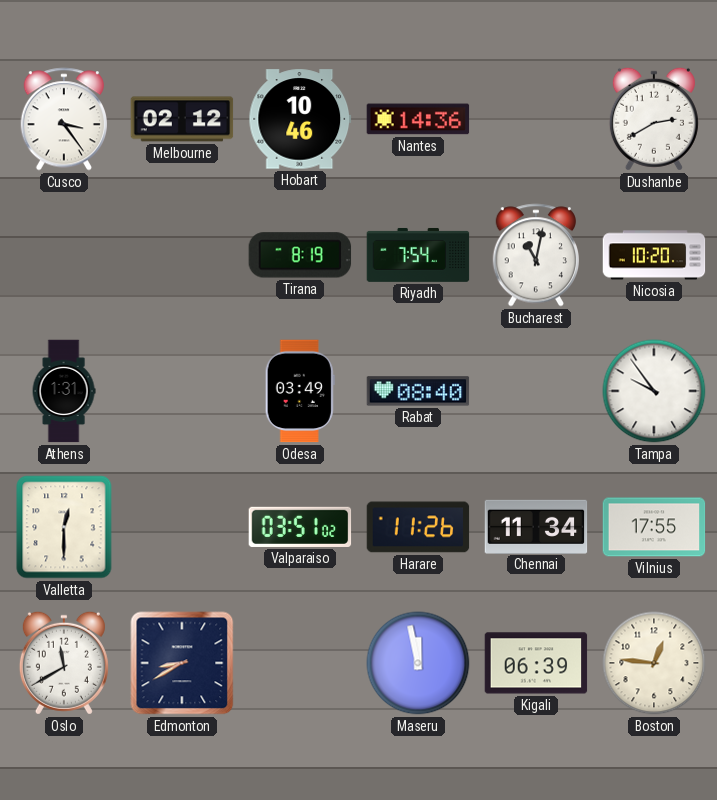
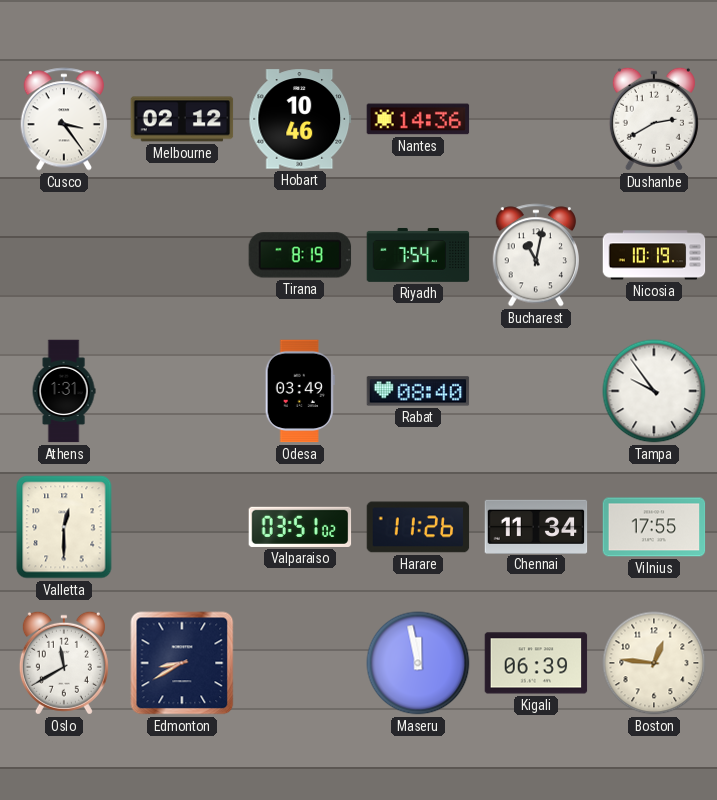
Nicosia: 10:20 -> 10:19
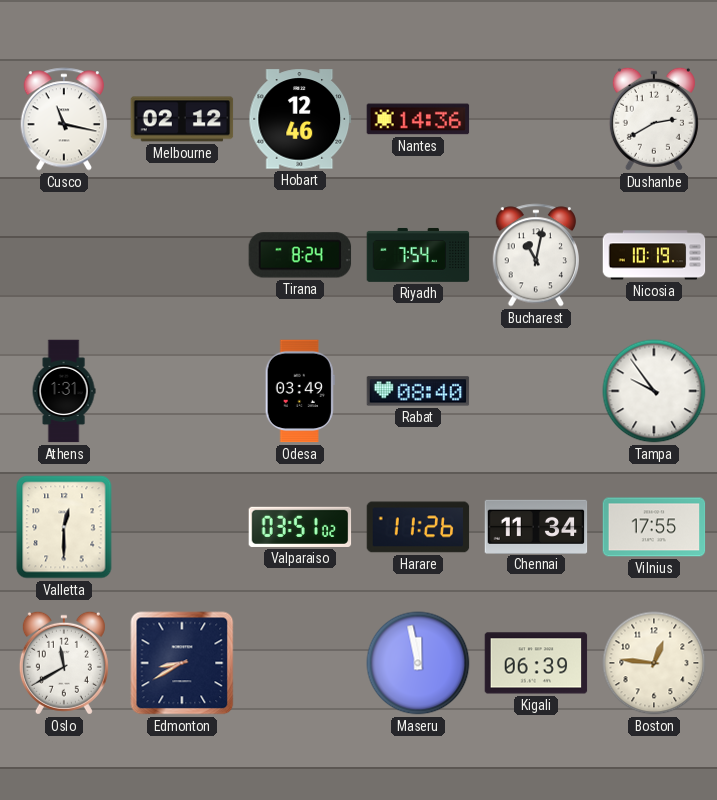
Cusco: 3:24 -> 11:17
Hobart: 10:46 -> 12:46
Tirana: 8:19 -> 8:24
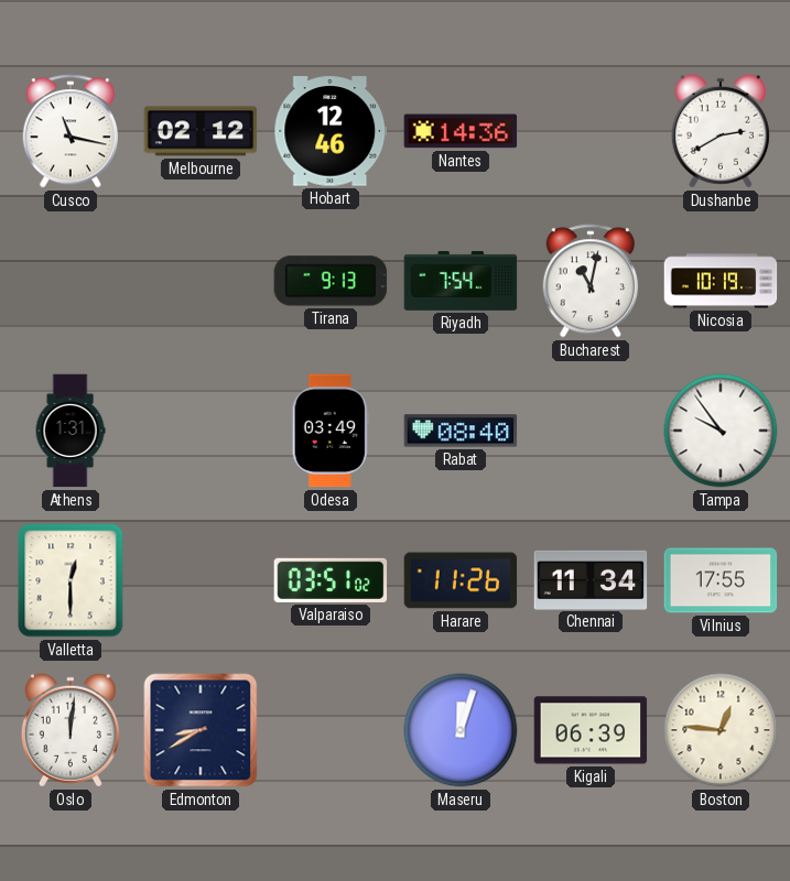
Tirana: 8:24 -> 9:13
Oslo: 11:40 -> 12:01
Maseru: 11:58 -> 12:03
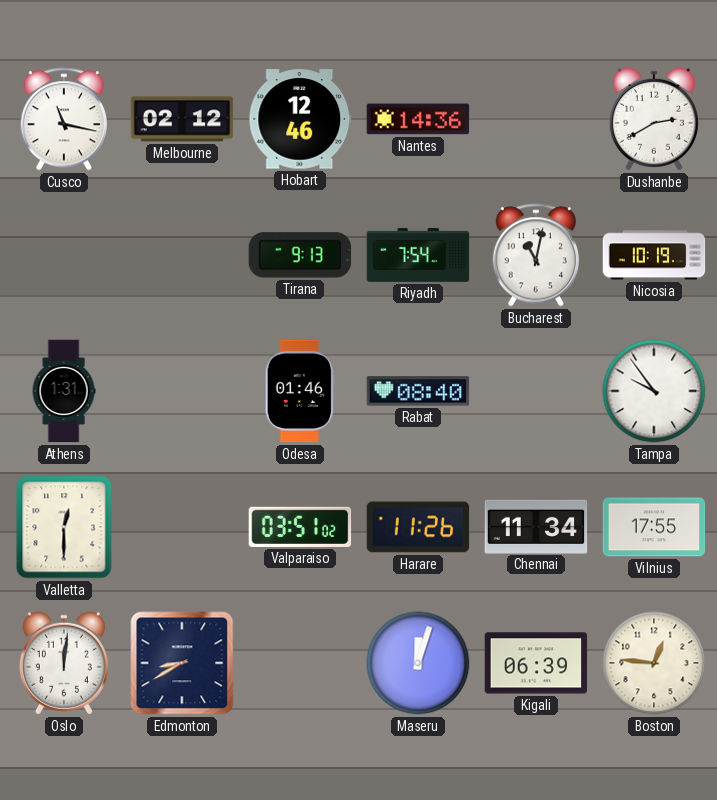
Odesa: 03:49 -> 01:46
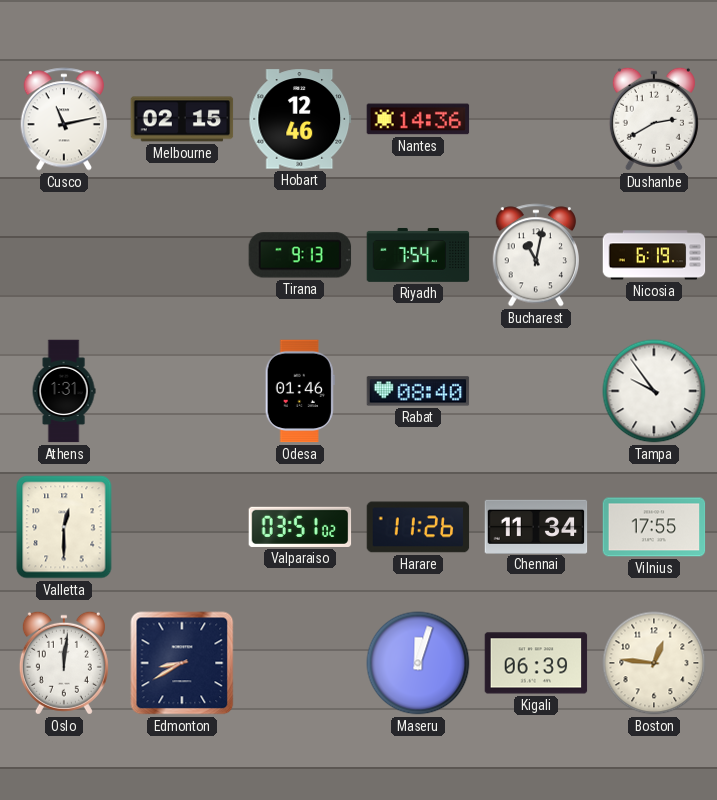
Cusco: 11:17 -> 11:13
Melbourne: 02:12 -> 02:15
Nicosia: 10:19 -> 6:19
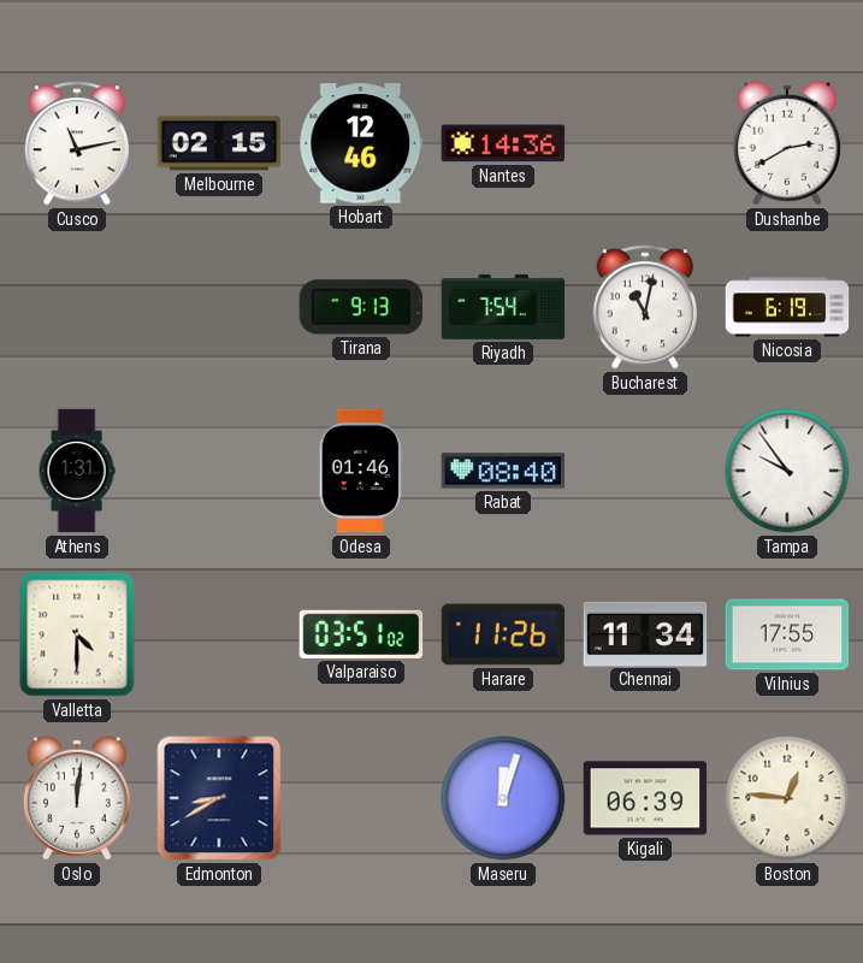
Valletta: 12:30 -> 4:30
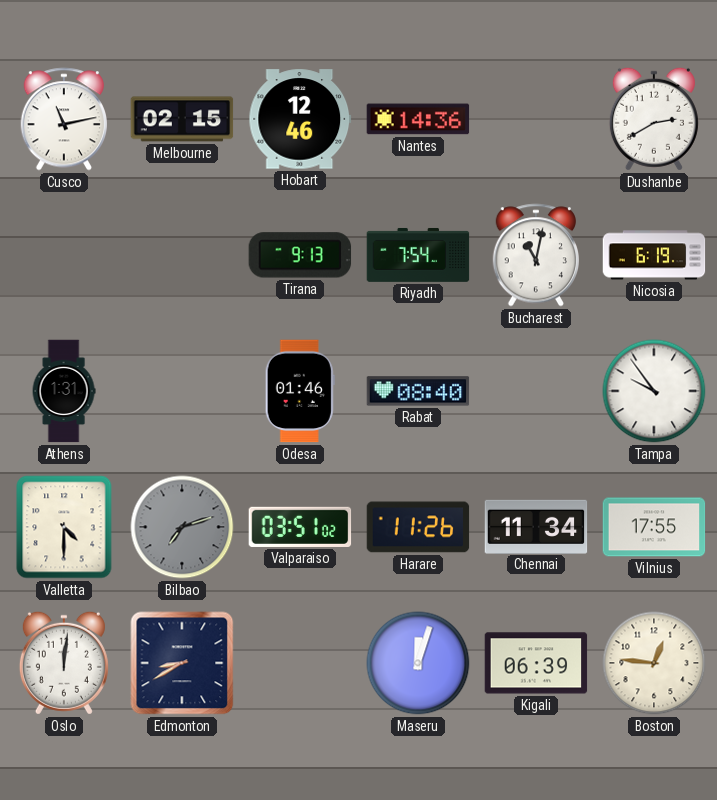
Bilbao: none -> 7:12
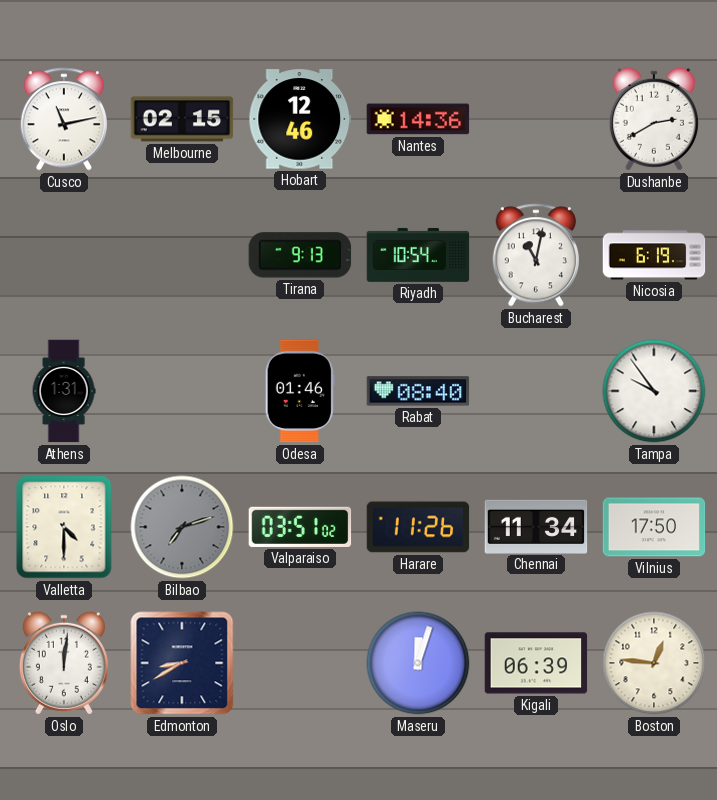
Riyadh: 7:54 -> 10:54
Vilnius: 17:55 -> 17:50
